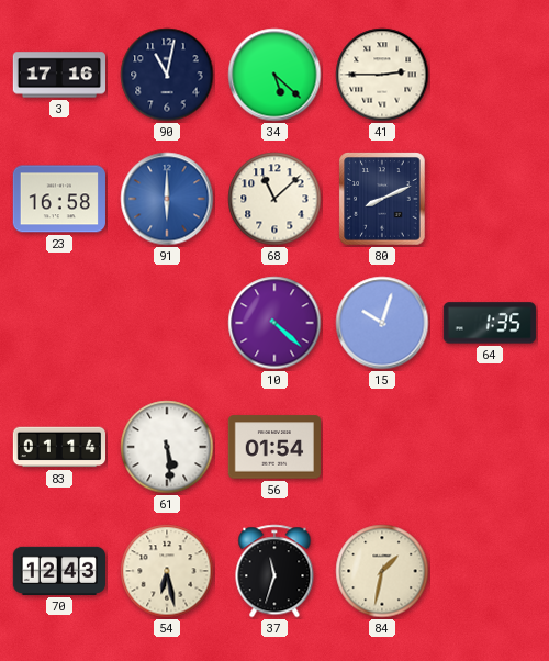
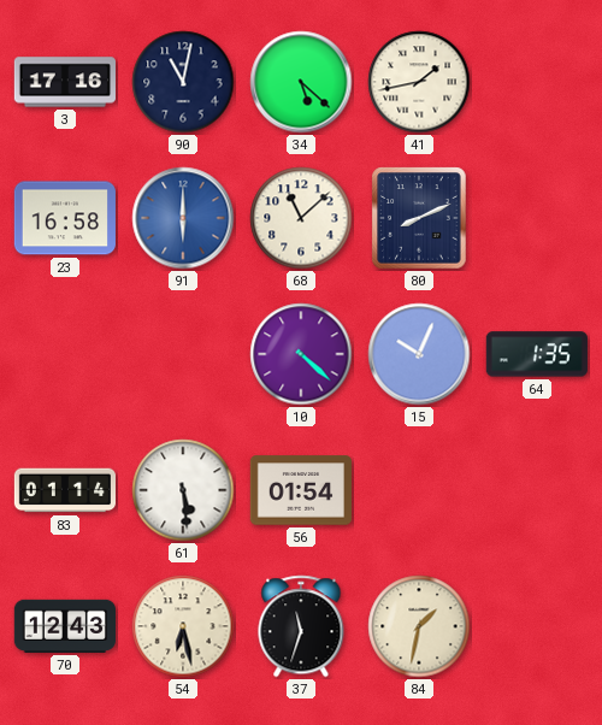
41: 2:45 -> 1:43
15: 10:03 -> 10:04
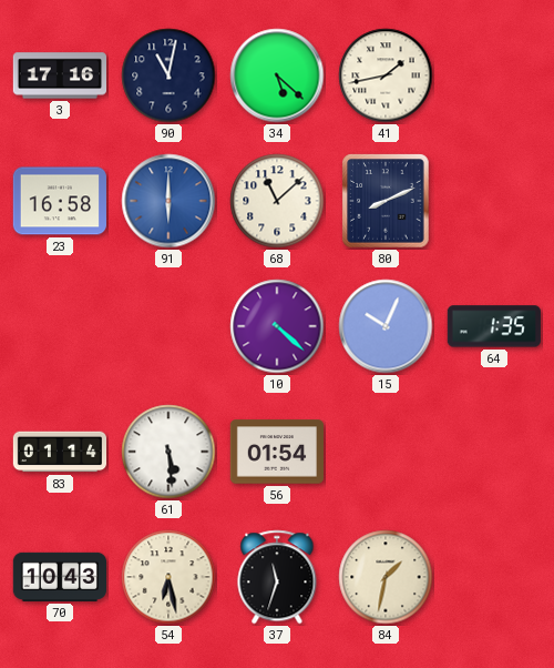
70: 12:43 -> 10:43
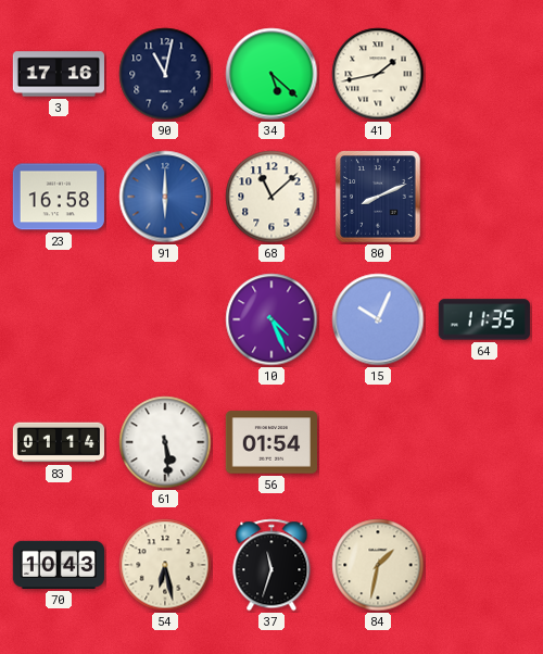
10: 4:22 -> 4:26
64: 1:35 -> 11:35
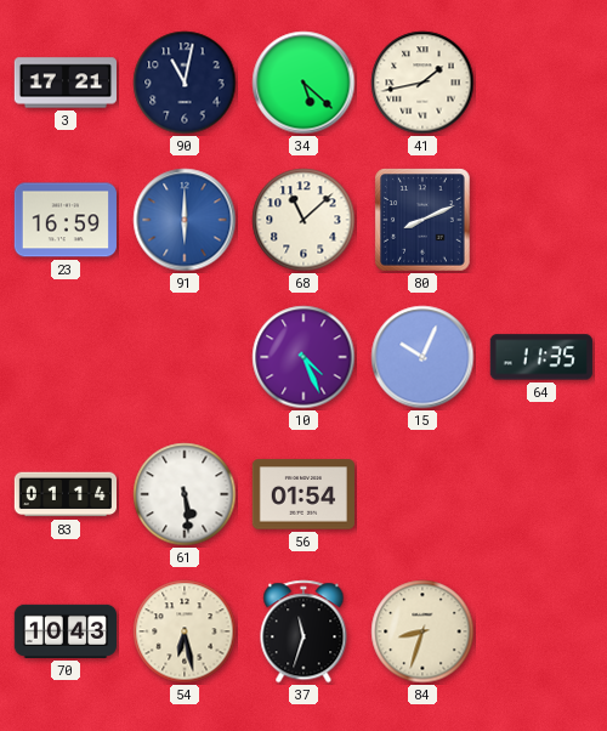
3: 17:16 -> 17:21
23: 16:58 -> 16:59
84: 1:32 -> 8:33
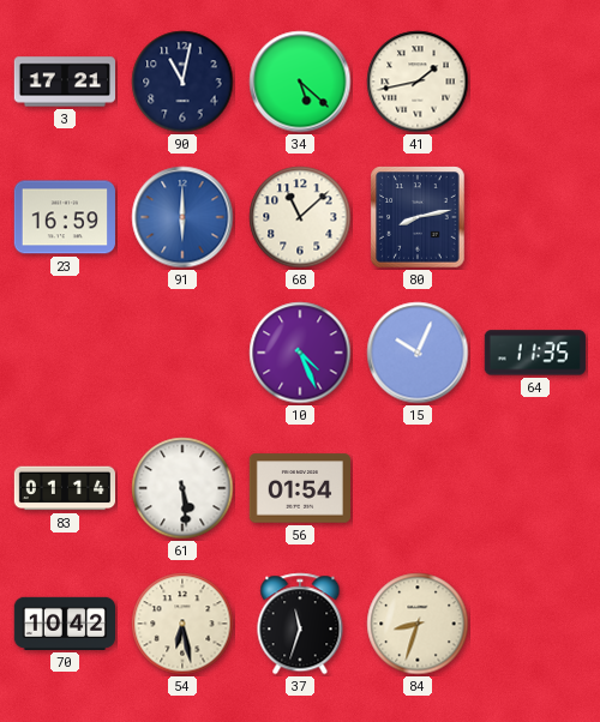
80: 8:11 -> 8:13
70: 10:43 -> 10:42
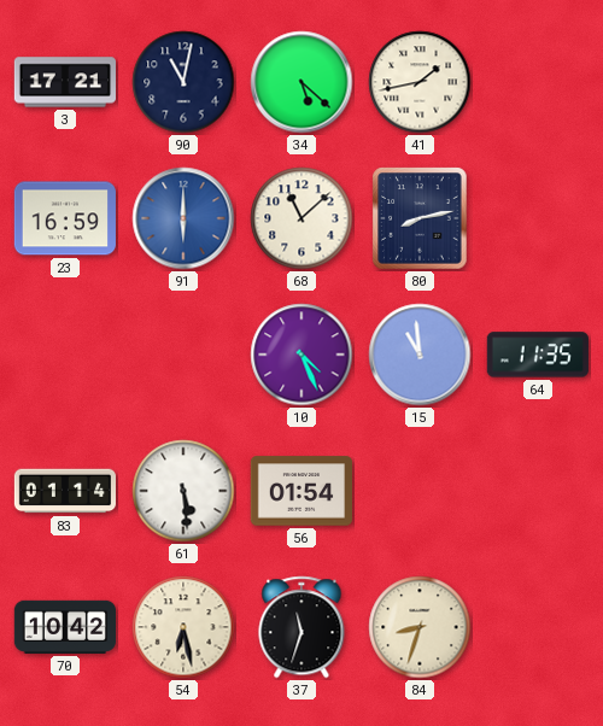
15: 10:04 -> 10:59
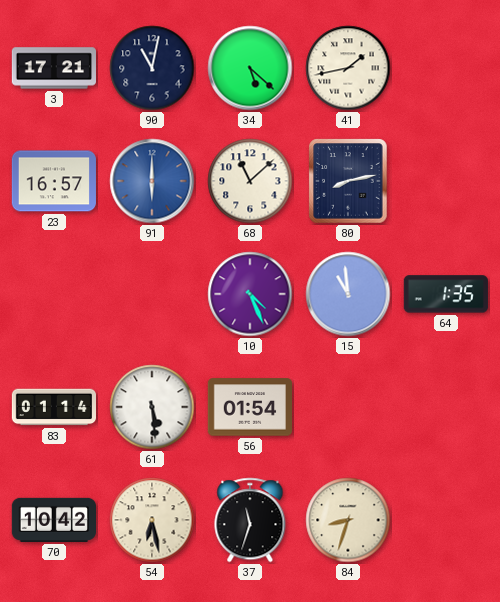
23: 16:59 -> 16:57
64: 11:35 -> 1:35
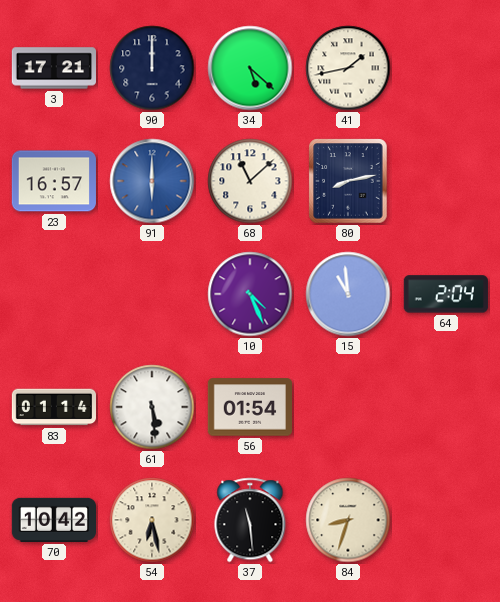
90: 11:02 -> 12:00
64: 1:35 -> 2:04
37: 11:33 -> 11:29
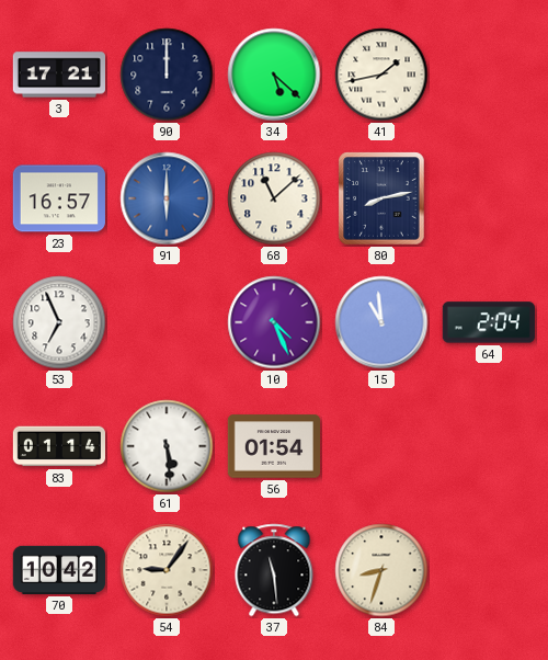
53: none -> 6:56
54: 6:28 -> 9:06
